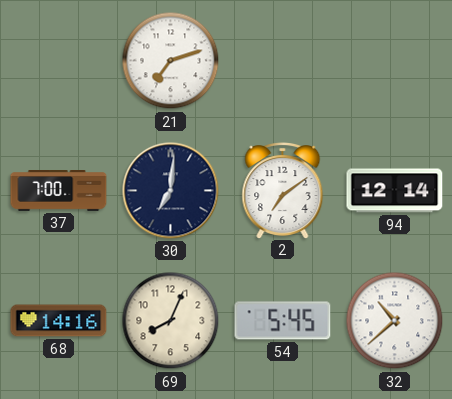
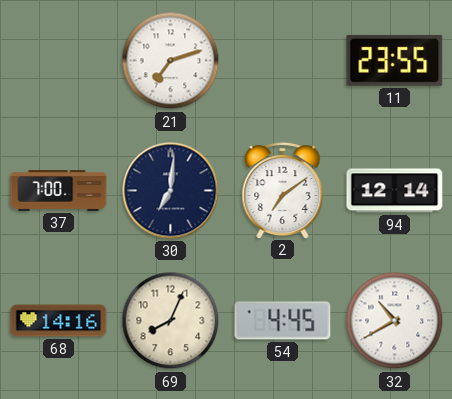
11: none -> 23:55
54: 5:45 -> 4:45
32: 10:38 -> 10:40
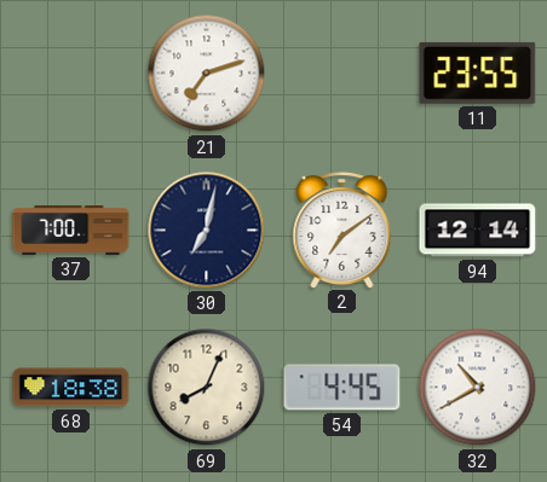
30: 7:01 -> 7:02
68: 14:16 -> 18:38
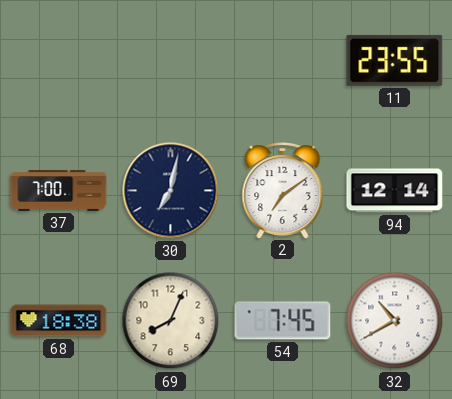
21: 7:12 -> none
54: 4:45 -> 7:45
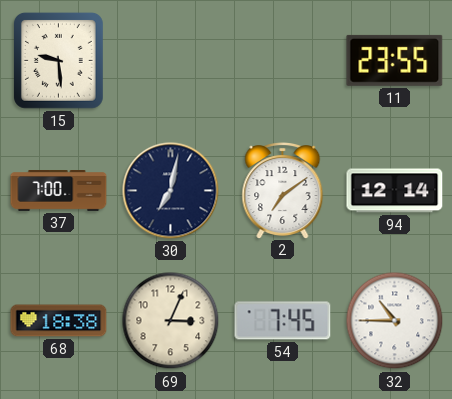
15: none -> 9:29
69: 8:04 -> 3:04
32: 10:40 -> 10:45
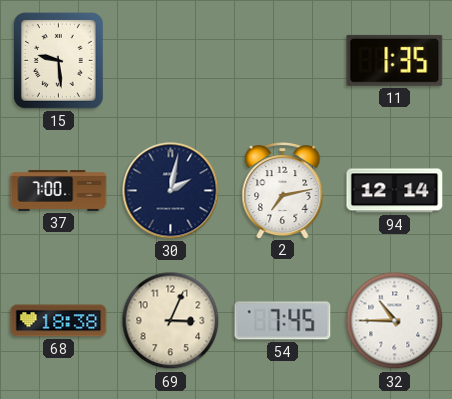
11: 23:55 -> 1:35
30: 7:02 -> 2:02
2: 7:09 -> 7:13
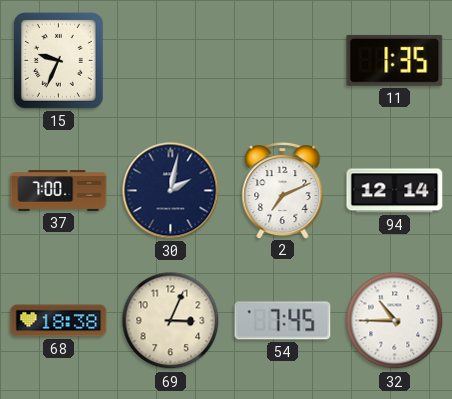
15: 9:29 -> 9:34
2: 7:13 -> 7:11
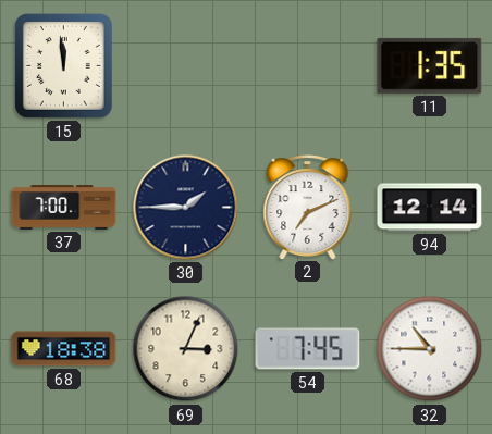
15: 9:34 -> 11:59
30: 2:02 -> 1:45
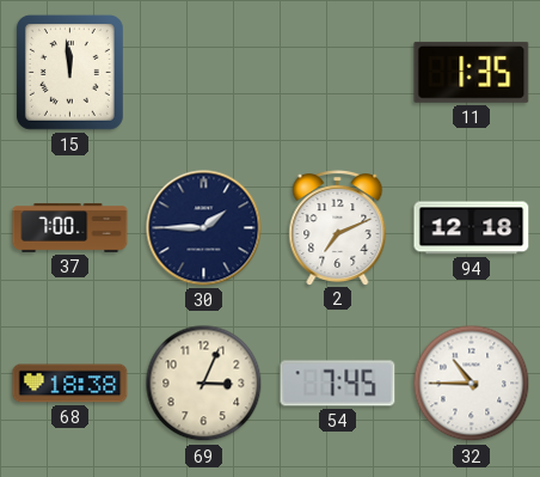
94: 12:14 -> 12:18
